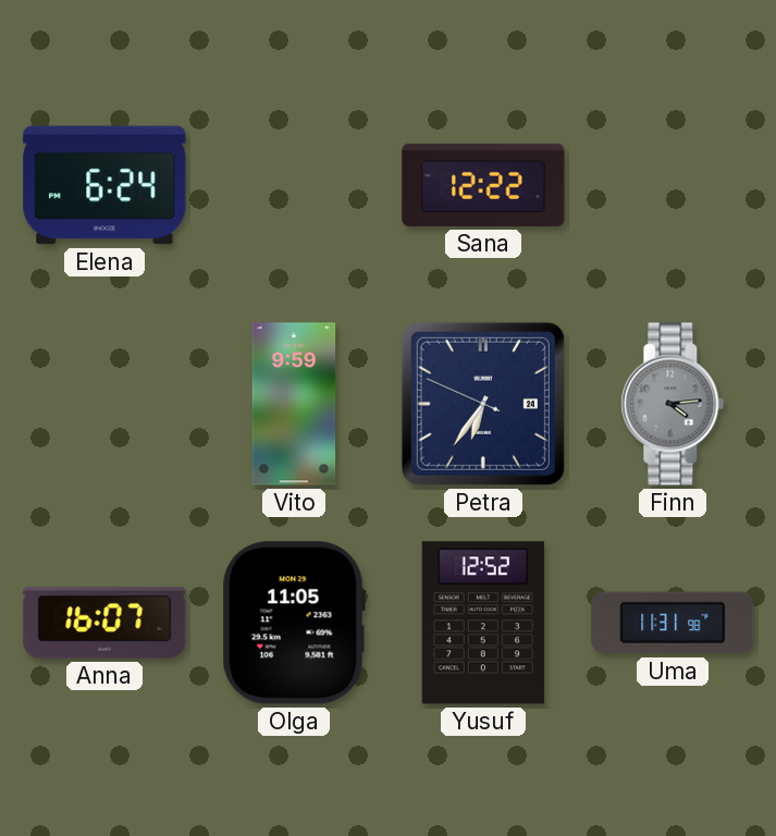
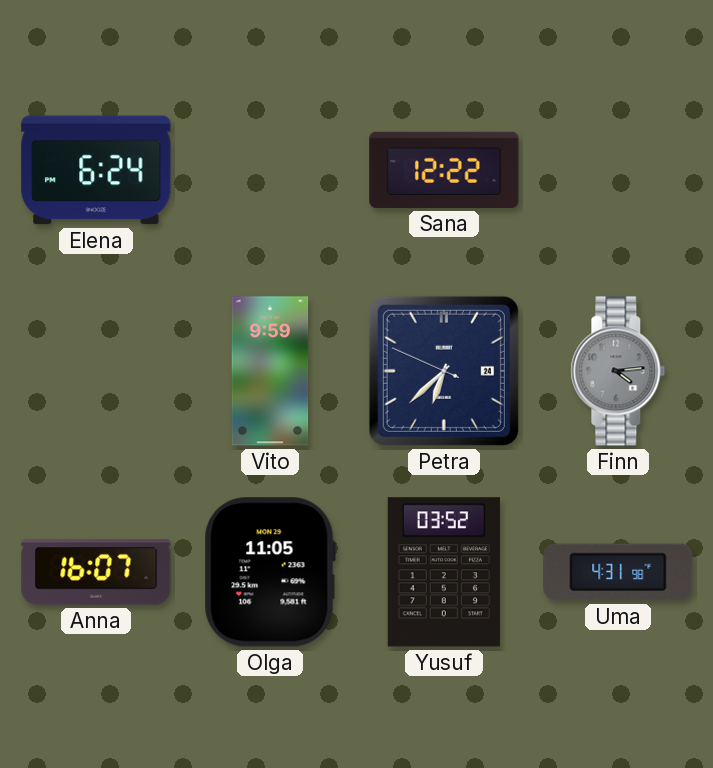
Petra: 6:35 -> 6:37
Yusuf: 12:52 -> 03:52
Uma: 11:31 -> 4:31
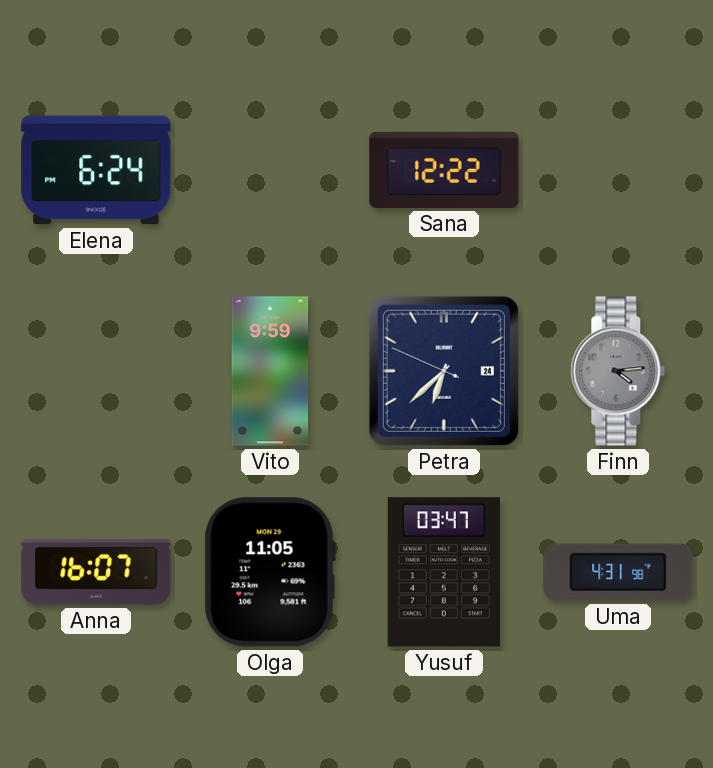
Yusuf: 03:52 -> 03:47
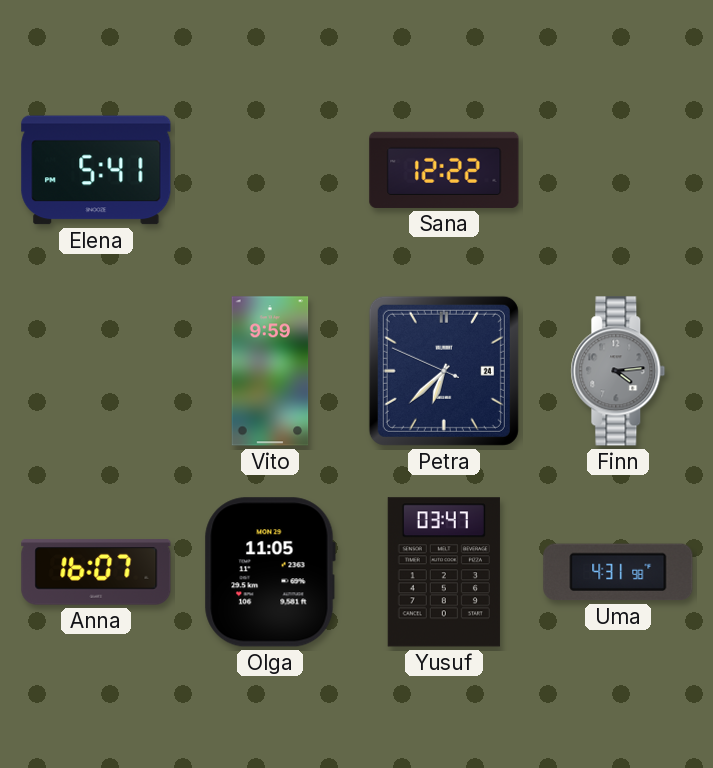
Elena: 6:24 -> 5:41
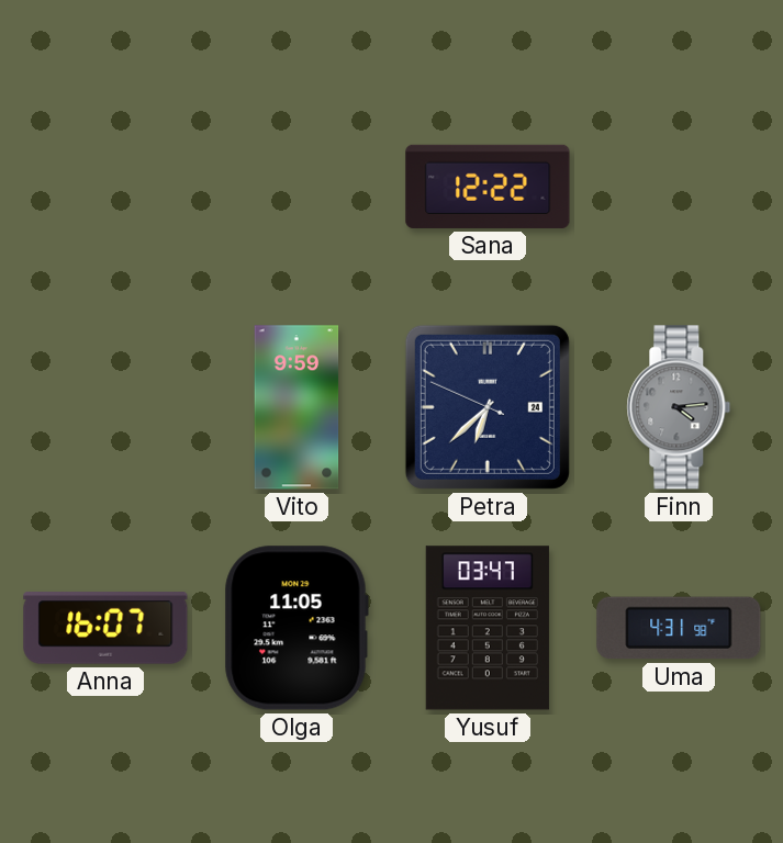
Elena: 5:41 -> none
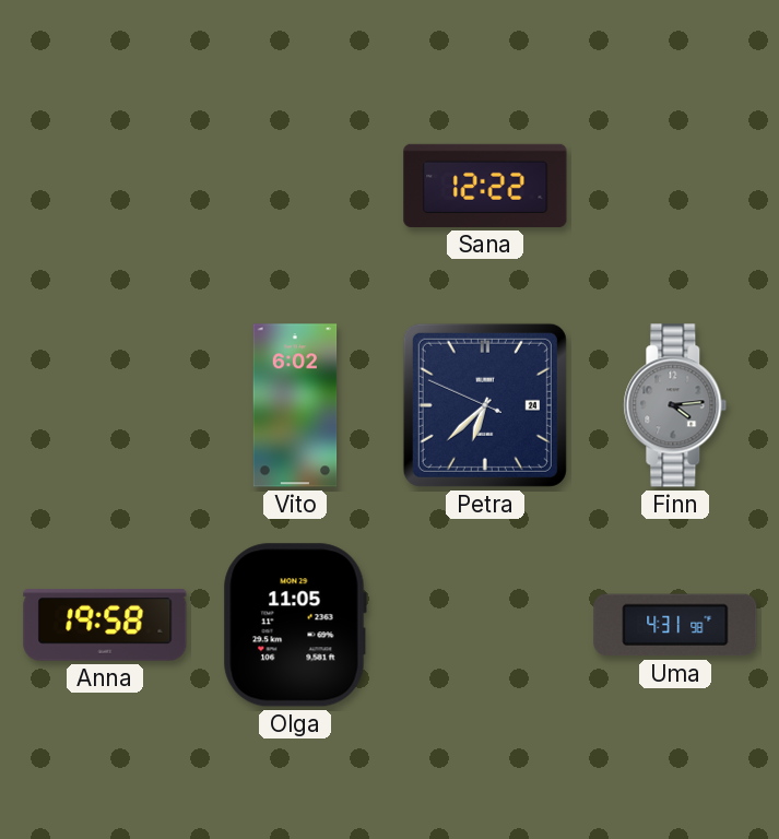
Vito: 9:59 -> 6:02
Anna: 16:07 -> 19:58
Yusuf: 03:47 -> none
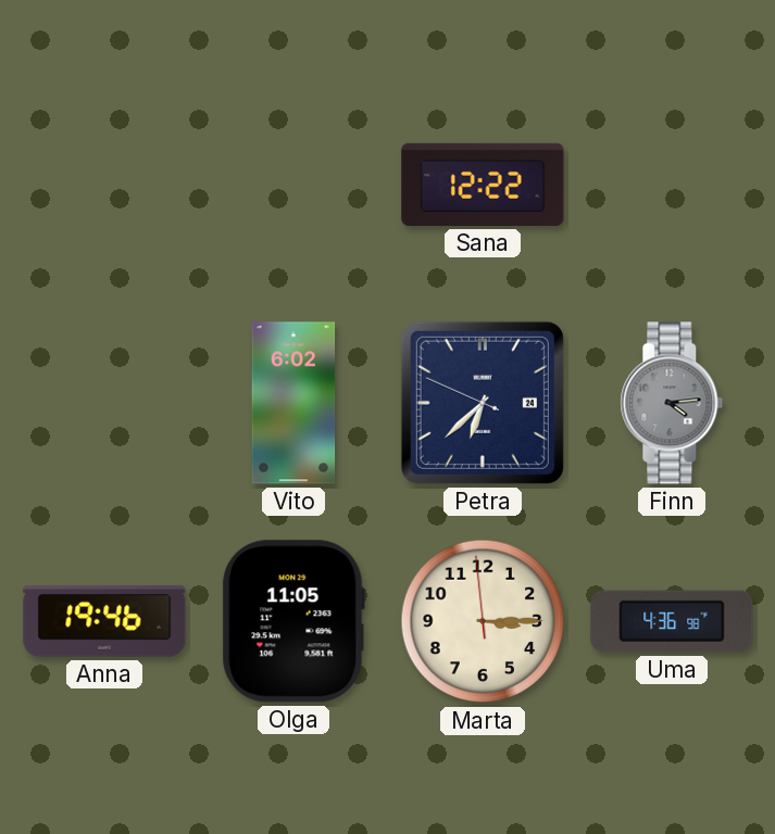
Anna: 19:58 -> 19:46
Marta: none -> 3:14
Uma: 4:31 -> 4:36
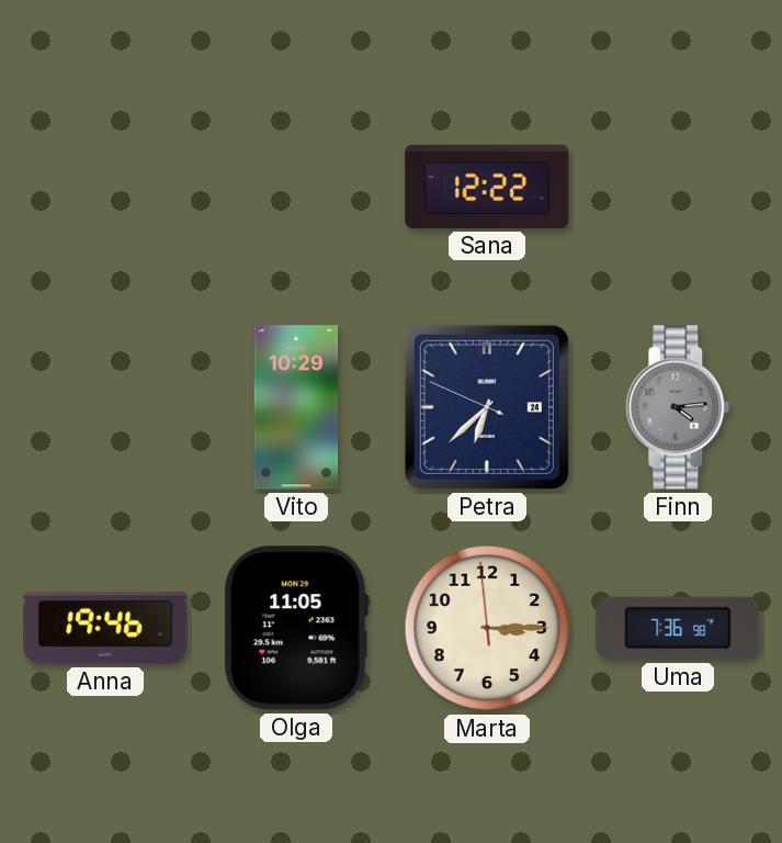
Vito: 6:02 -> 10:29
Uma: 4:36 -> 7:36
